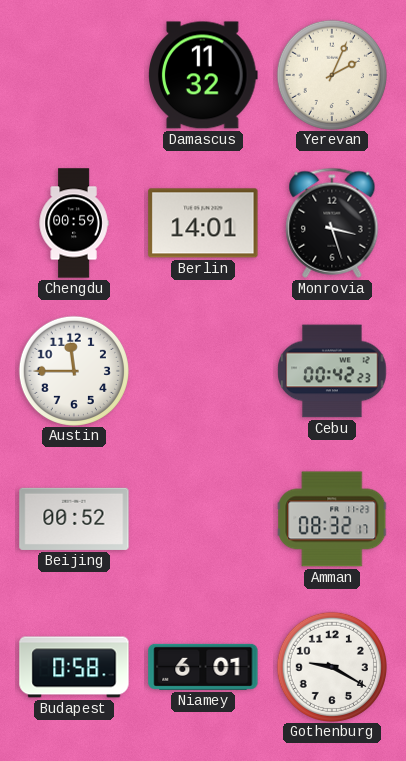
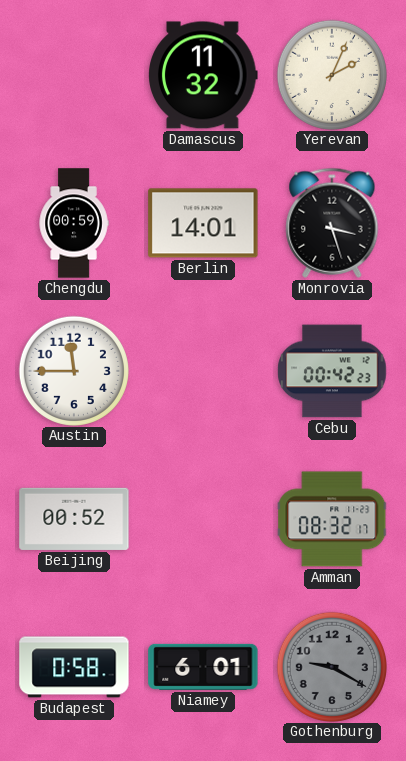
Gothenburg dial: white -> grey
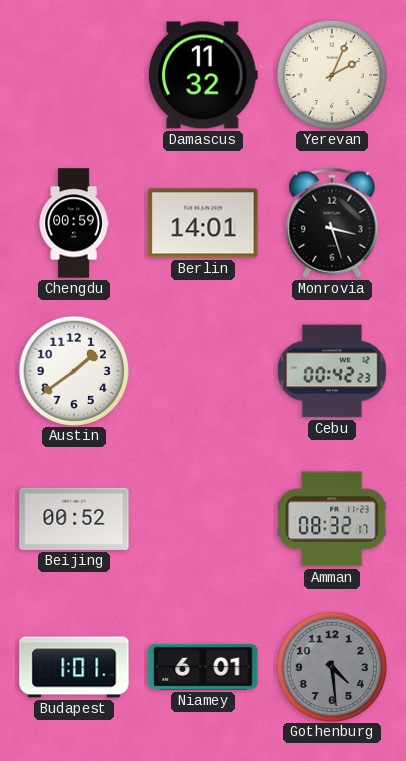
Austin: 11:45 -> 1:39
Budapest: 0:58 -> 1:01
Gothenburg: 9:20 -> 4:29
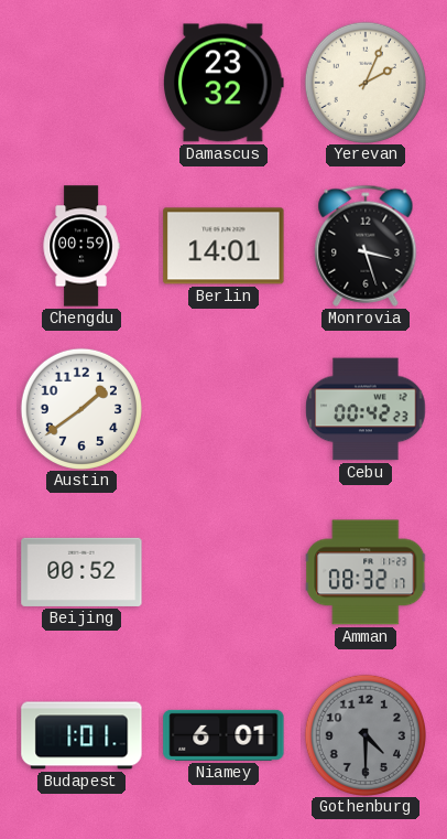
Damascus: 11:32 -> 23:32
Gothenburg: 4:29 -> 4:30
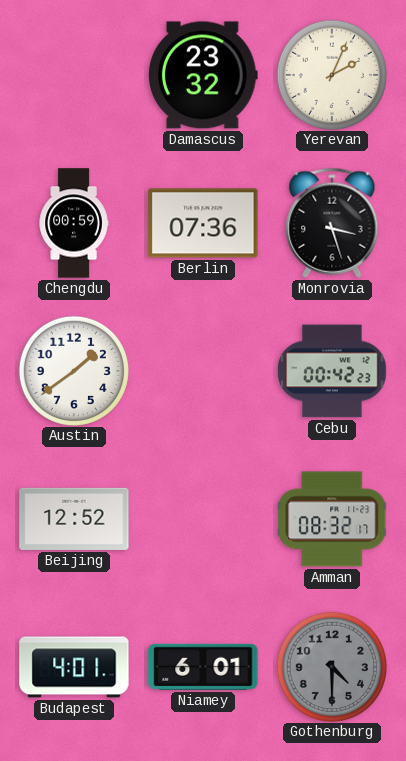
Berlin: 14:01 -> 07:36
Beijing: 00:52 -> 12:52
Budapest: 1:01 -> 4:01
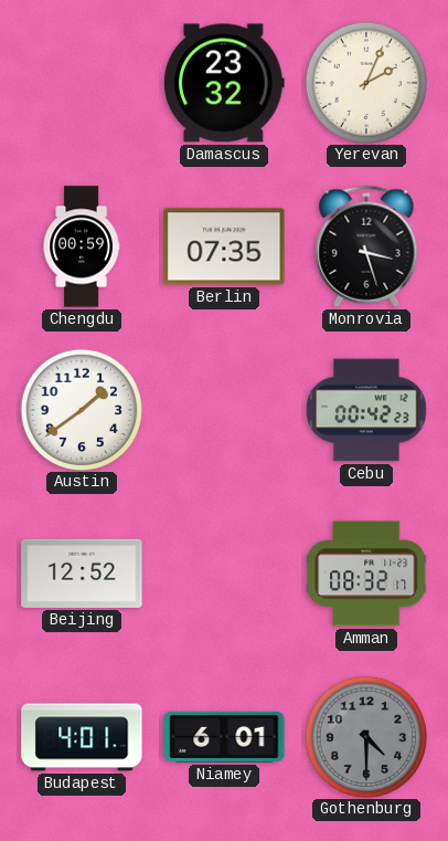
Berlin: 07:36 -> 07:35
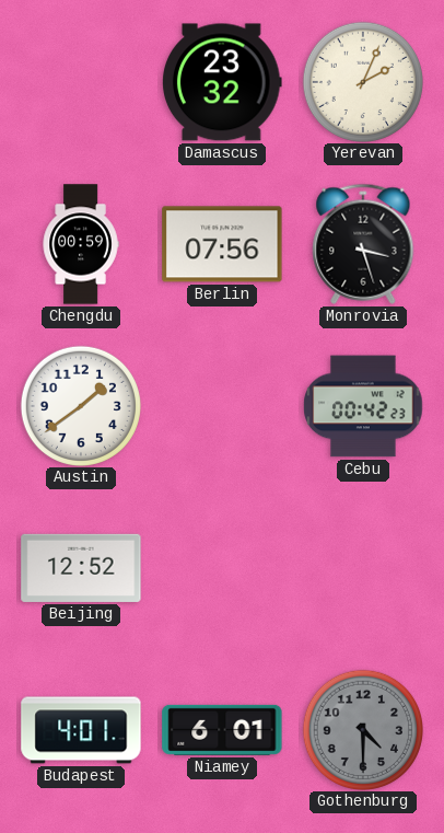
Berlin: 07:35 -> 07:56
Amman: 08:32 -> none
